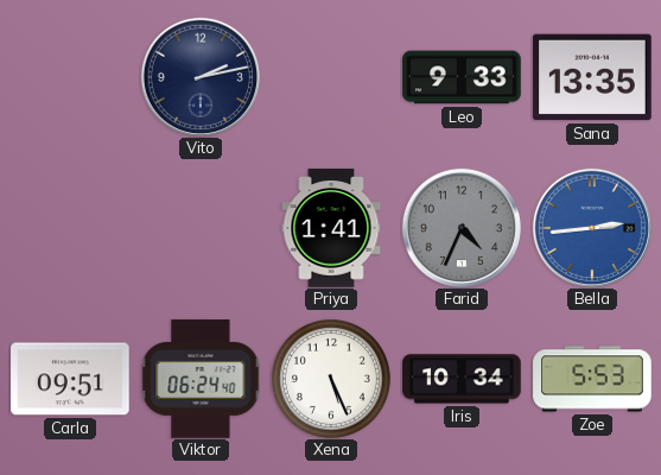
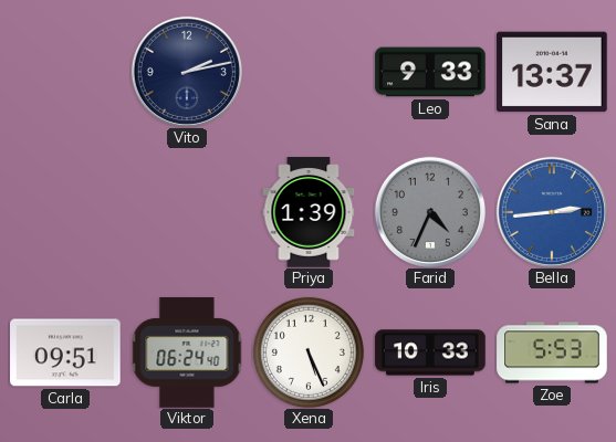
Sana: 13:35 -> 13:37
Priya: 1:41 -> 1:39
Iris: 10:34 -> 10:33
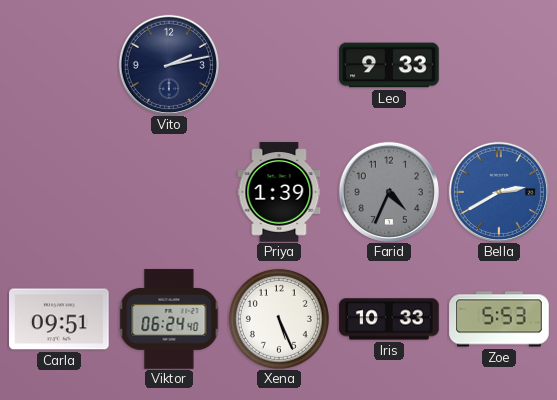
Sana: 13:37 -> none
Bella: 2:44 -> 2:40
